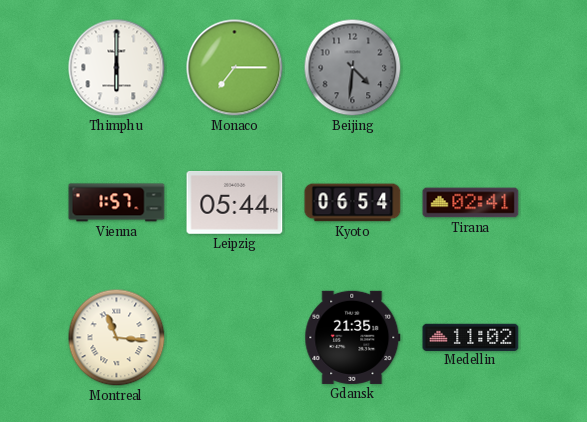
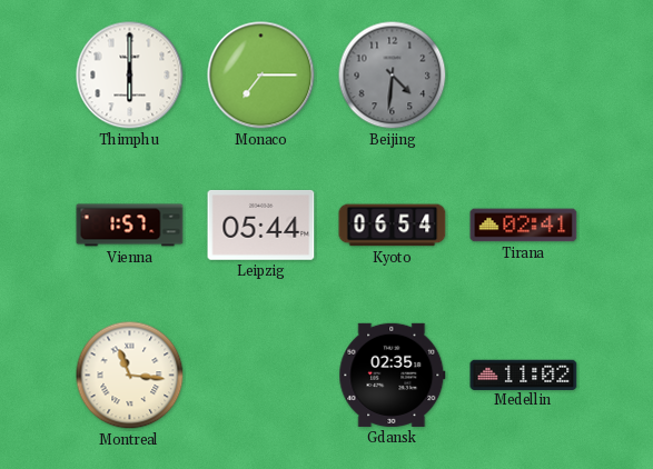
Gdansk: 21:35 -> 02:35
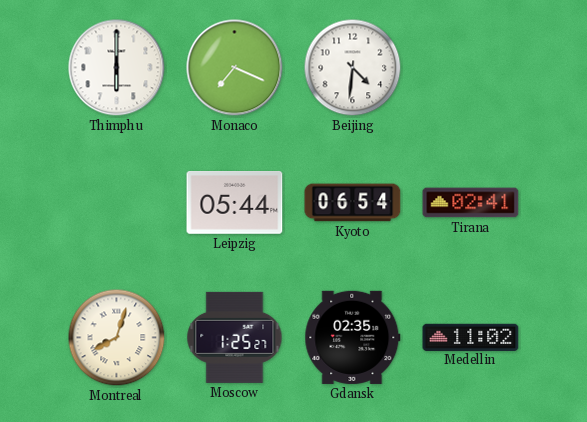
Monaco: 7:15 -> 7:19
Beijing dial: grey -> white
Vienna: 1:57 -> none
Montreal: 11:16 -> 8:03
Moscow: none -> 1:25
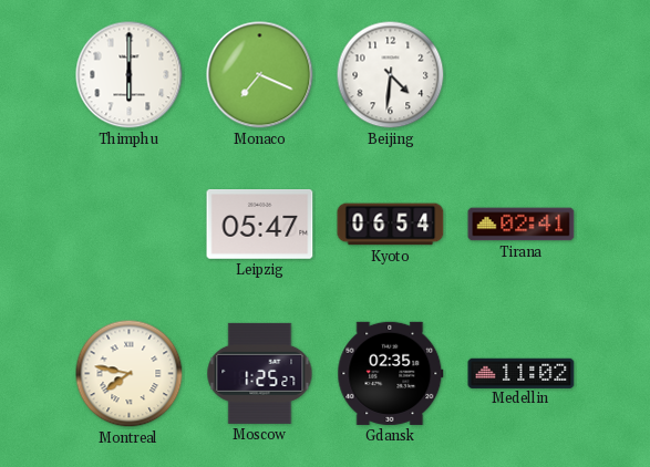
Leipzig: 05:44 -> 05:47
Montreal: 8:03 -> 7:47
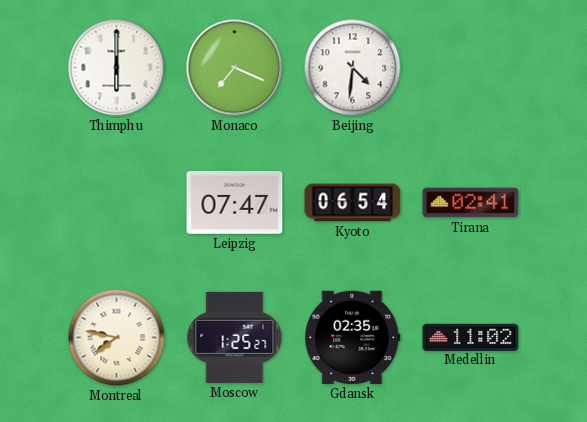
Leipzig: 05:47 -> 07:47
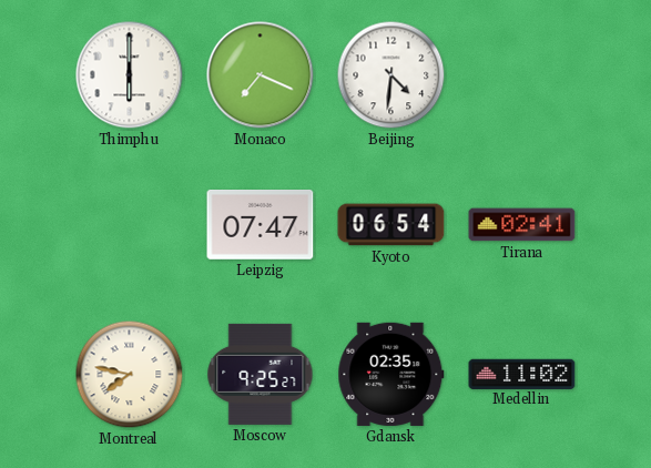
Moscow: 1:25 -> 9:25
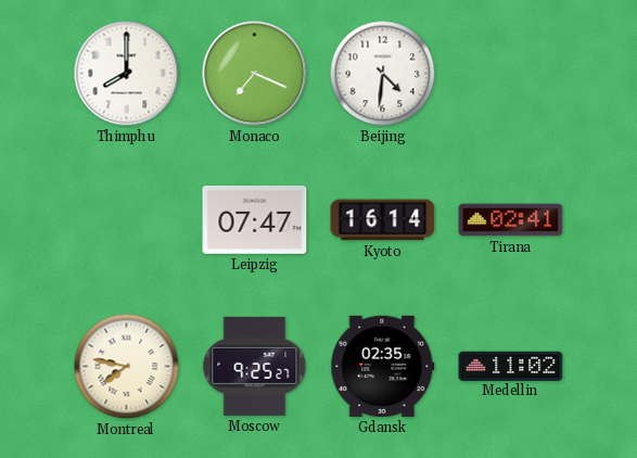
Thimphu: 6:00 -> 8:00
Kyoto: 06:54 -> 16:14
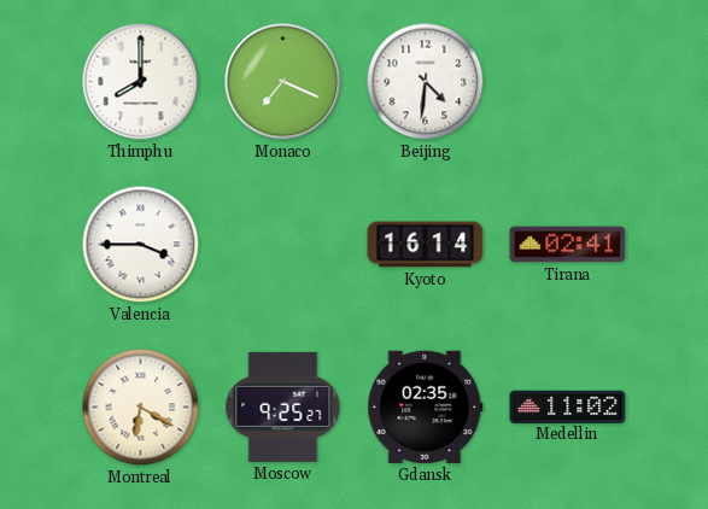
Valencia: none -> 3:45
Leipzig: 07:47 -> none
Montreal: 7:47 -> 6:20
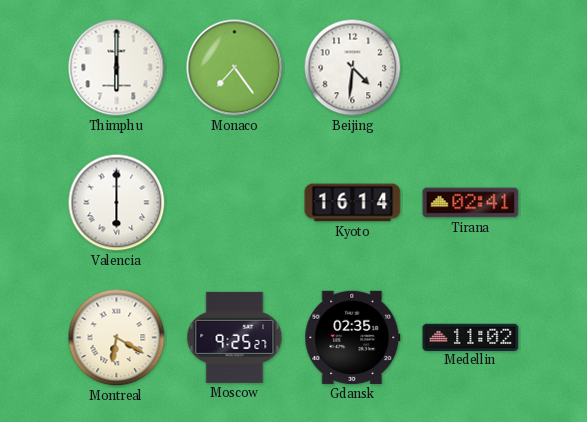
Thimphu: 8:00 -> 6:00
Monaco: 7:19 -> 7:24
Valencia: 3:45 -> 6:00
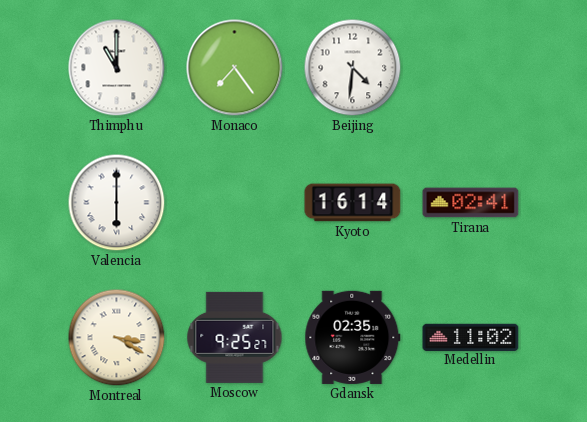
Thimphu: 6:00 -> 11:00
Montreal: 6:20 -> 3:20
